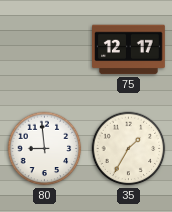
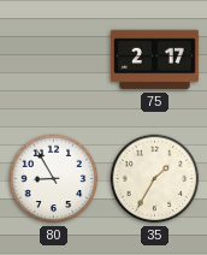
75: 12:17 -> 2:17
80: 8:59 -> 8:55
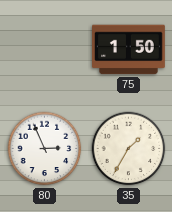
75: 2:17 -> 1:50
80: 8:55 -> 2:56
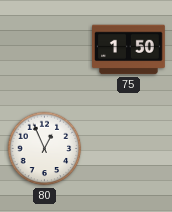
80: 2:56 -> 12:56
35: 1:35 -> none
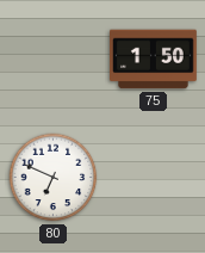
80: 12:56 -> 6:49
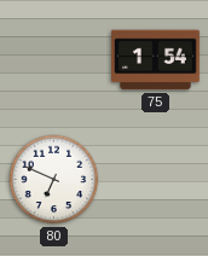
75: 1:50 -> 1:54
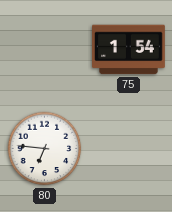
80: 6:49 -> 6:46
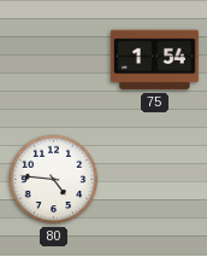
80: 6:46 -> 4:46
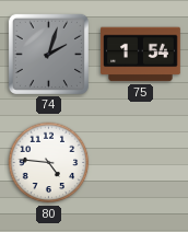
74: none -> 2:03
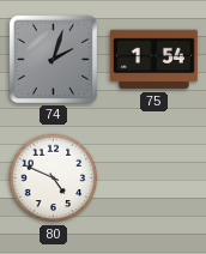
80: 4:46 -> 4:49
